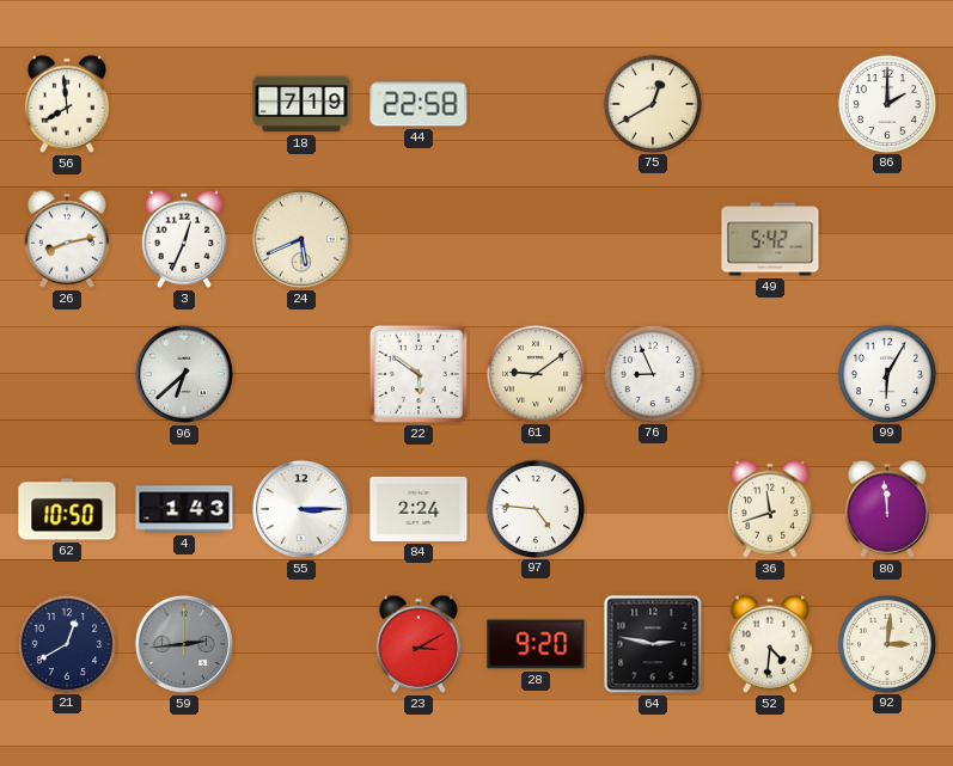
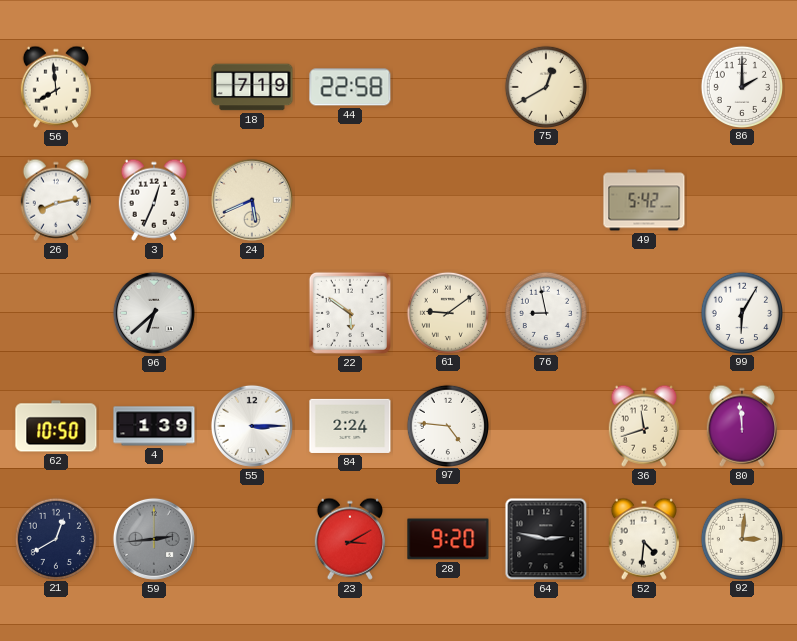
76: 8:56 -> 8:58
4: 1:43 -> 1:39
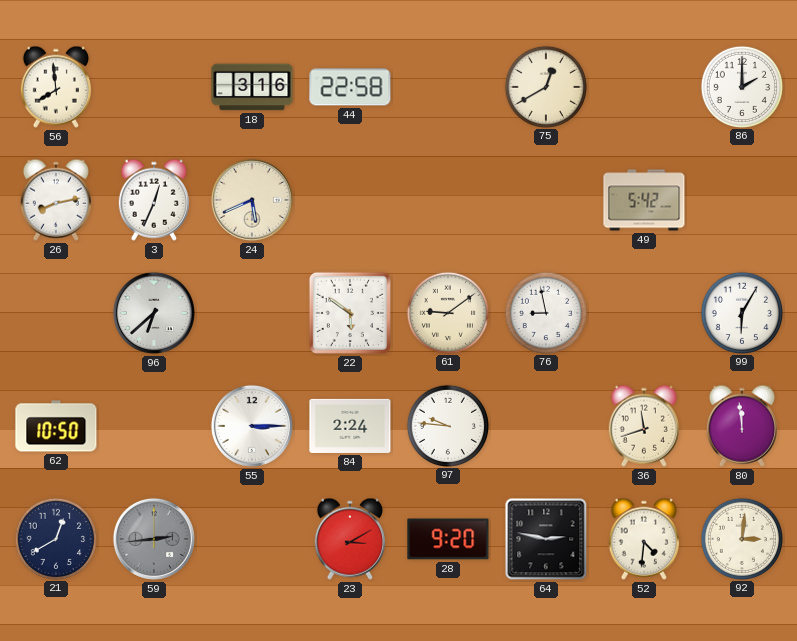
18: 7:19 -> 3:16
4: 1:39 -> none
97: 4:46 -> 9:46
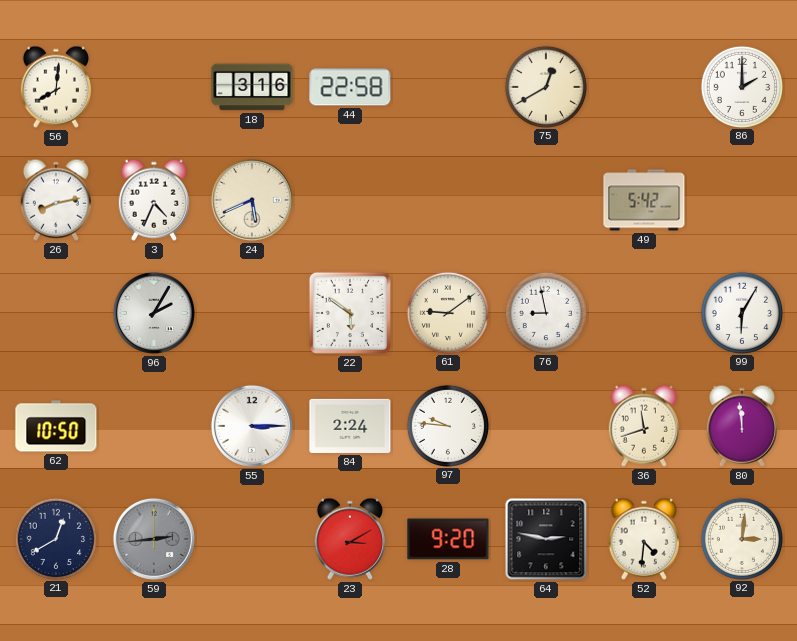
56: 7:59 -> 8:01
3: 12:34 -> 4:34
96: 6:38 -> 2:05
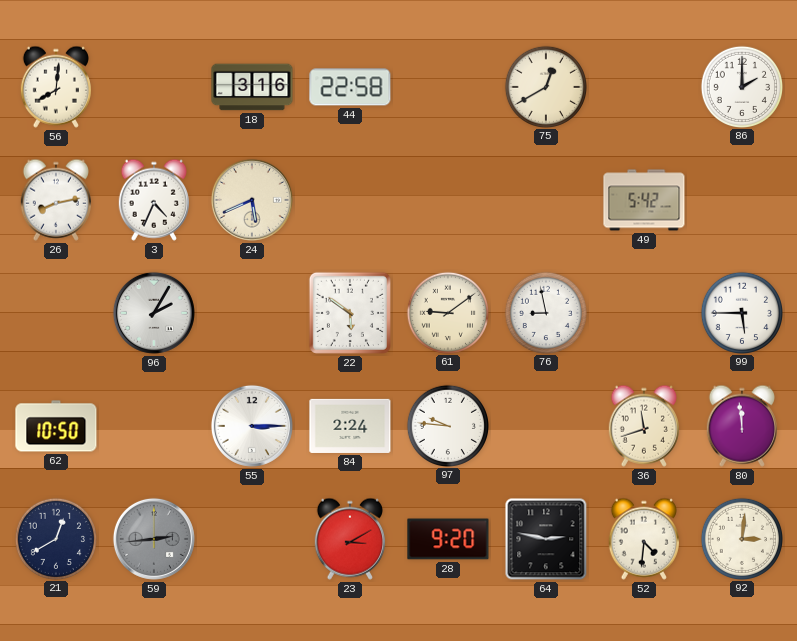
99: 6:05 -> 5:45
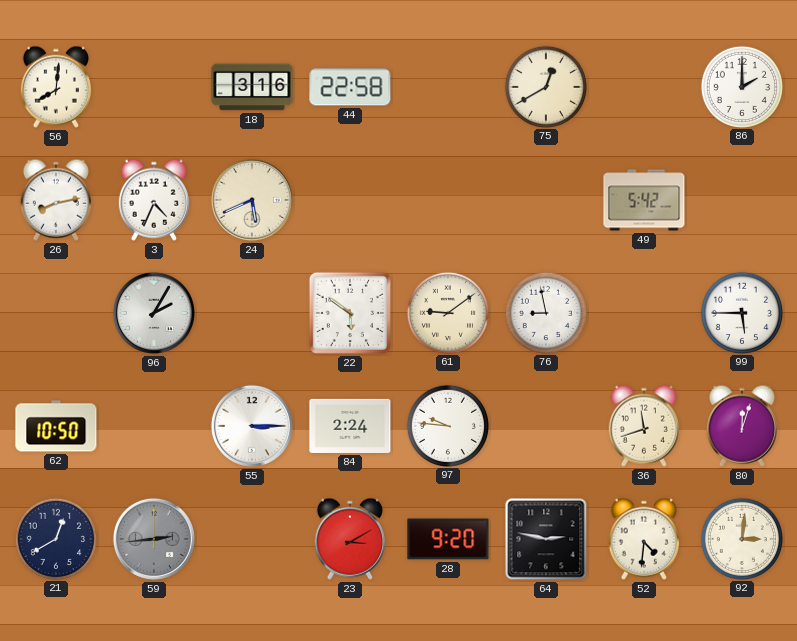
80: 11:59 -> 12:03
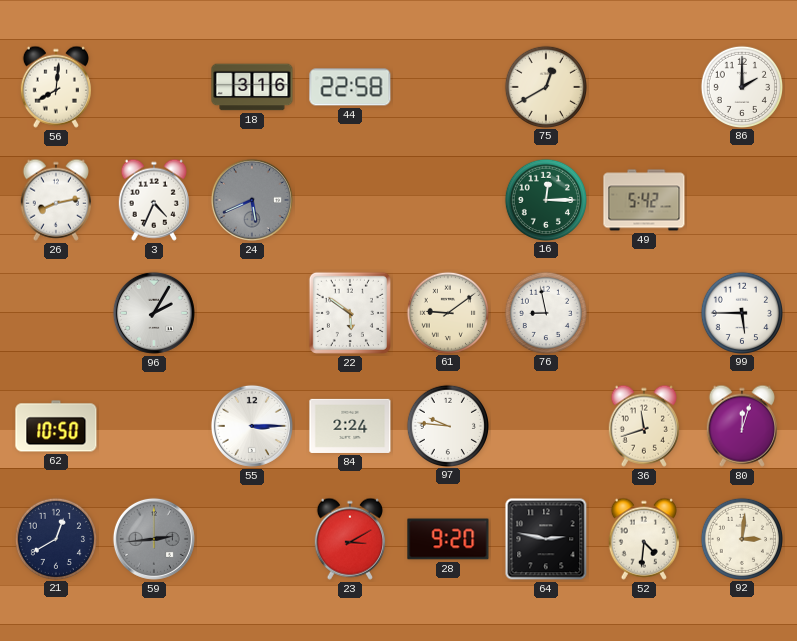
24 dial: cream -> grey
16: none -> 12:15
